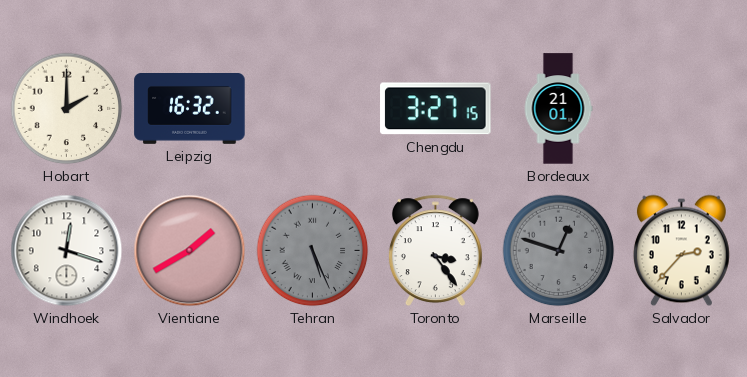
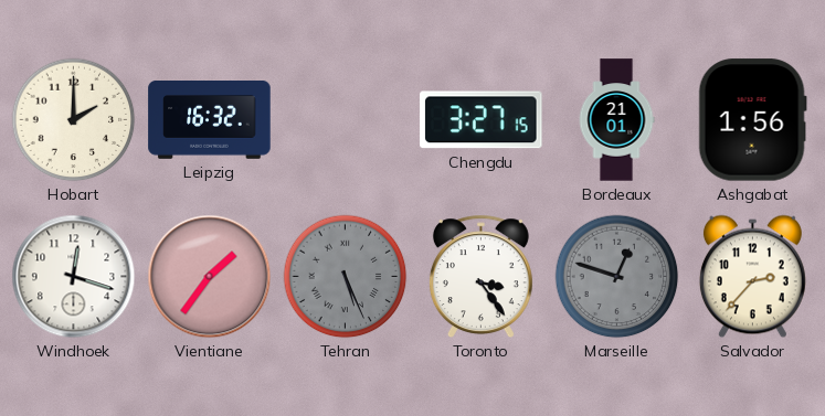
Ashgabat: none -> 1:56
Vientiane: 1:40 -> 1:36
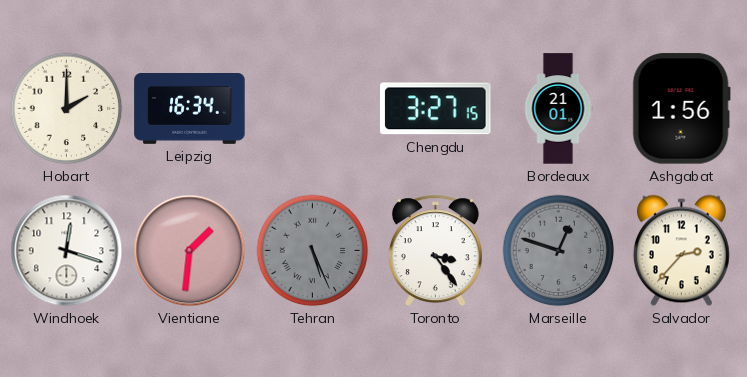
Leipzig: 16:32 -> 16:34
Vientiane: 1:36 -> 1:31
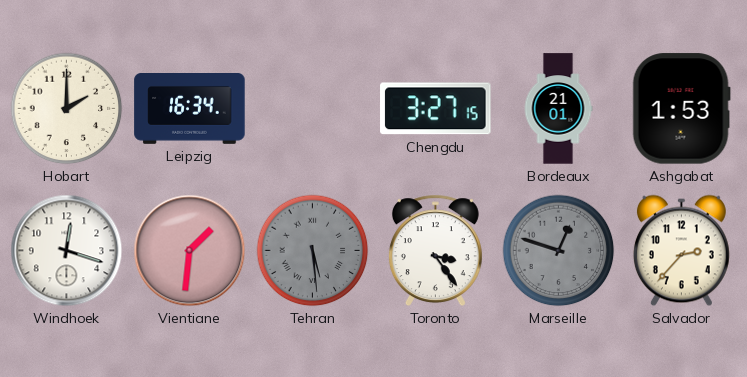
Ashgabat: 1:56 -> 1:53
Tehran: 5:26 -> 5:29
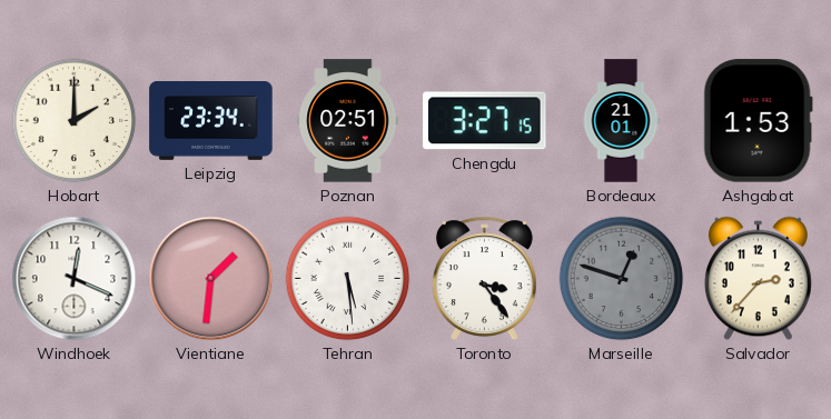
Leipzig: 16:34 -> 23:34
Poznan: none -> 02:51
Windhoek: 12:18 -> 12:19
Tehran dial: grey -> white
